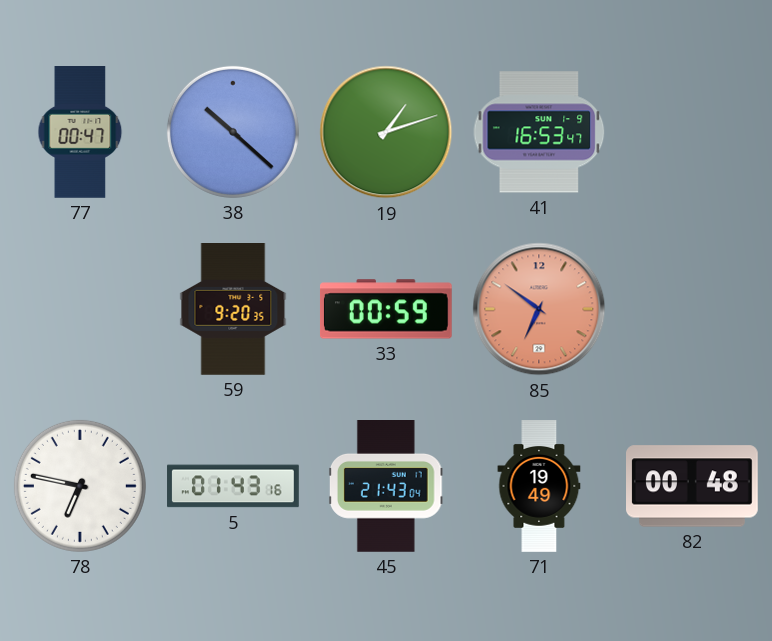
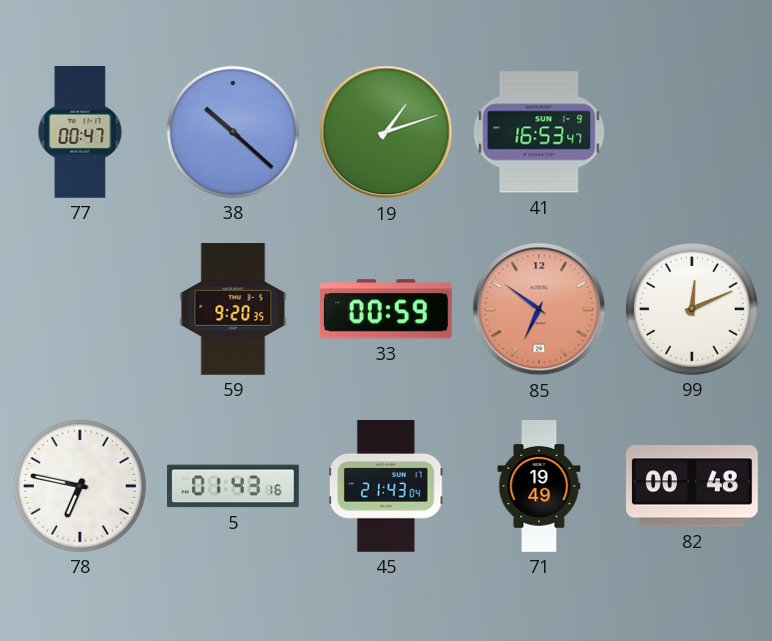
99: none -> 12:11
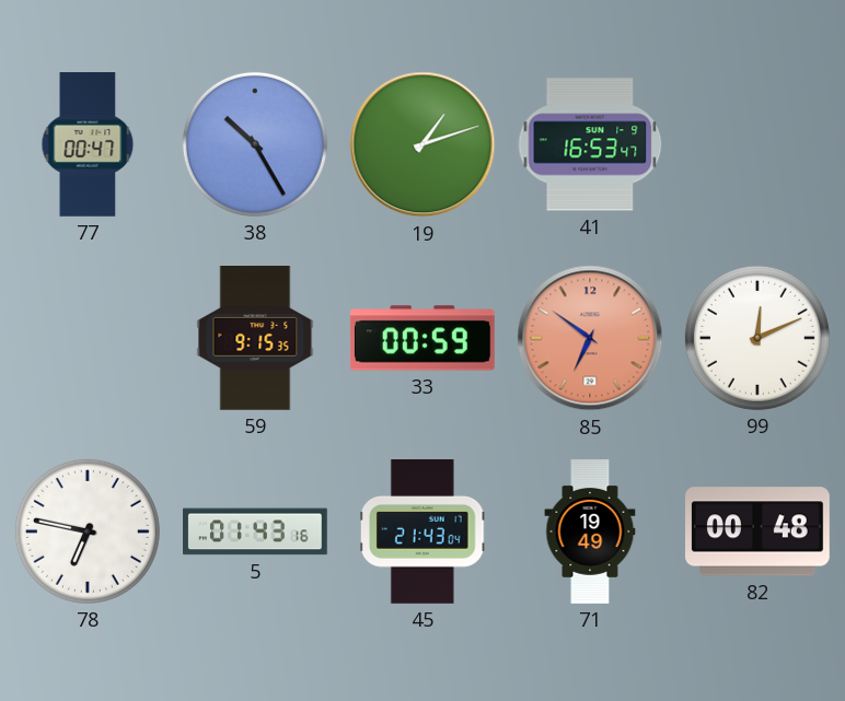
38: 10:22 -> 10:25
59: 9:20 -> 9:15
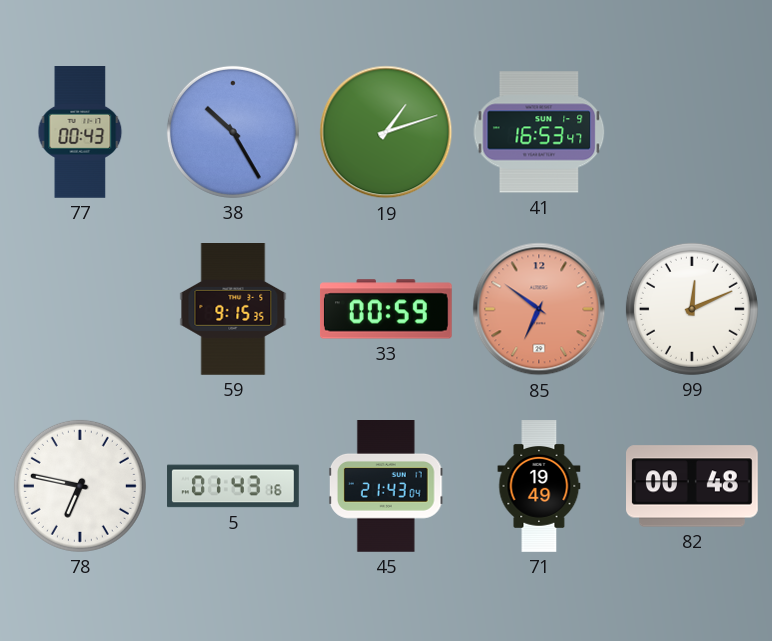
77: 00:47 -> 00:43
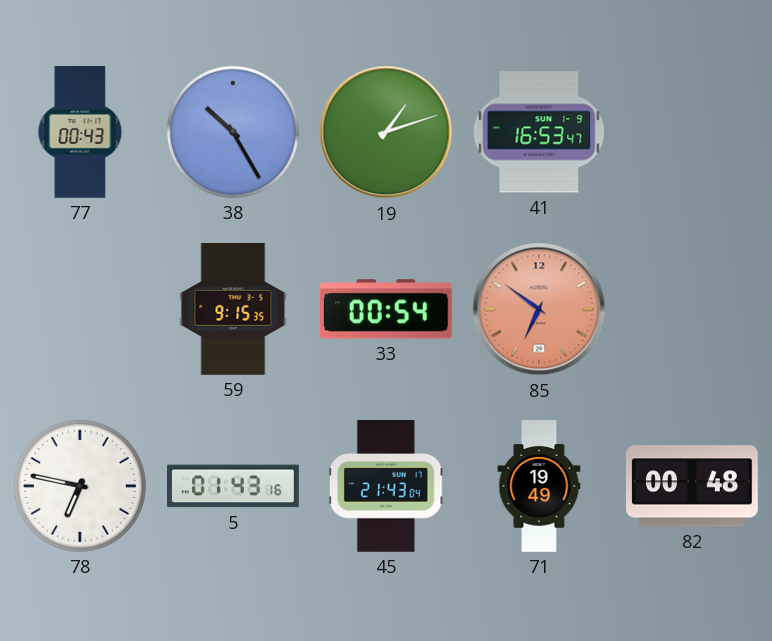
33: 00:59 -> 00:54
99: 12:11 -> none
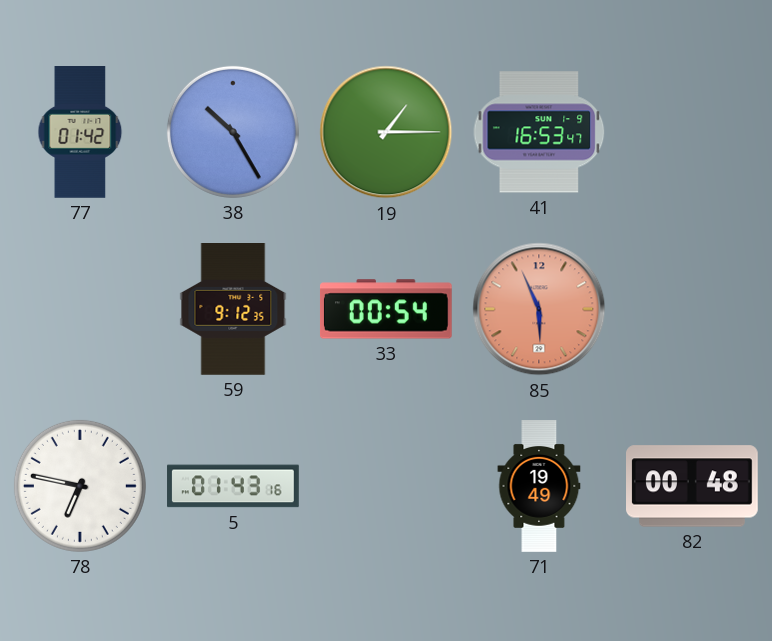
77: 00:43 -> 01:42
19: 1:12 -> 1:15
59: 9:15 -> 9:12
85: 6:51 -> 5:56
45: 21:43 -> none
